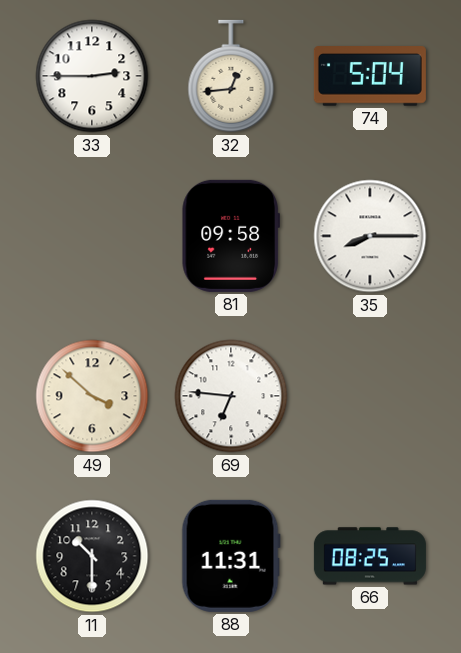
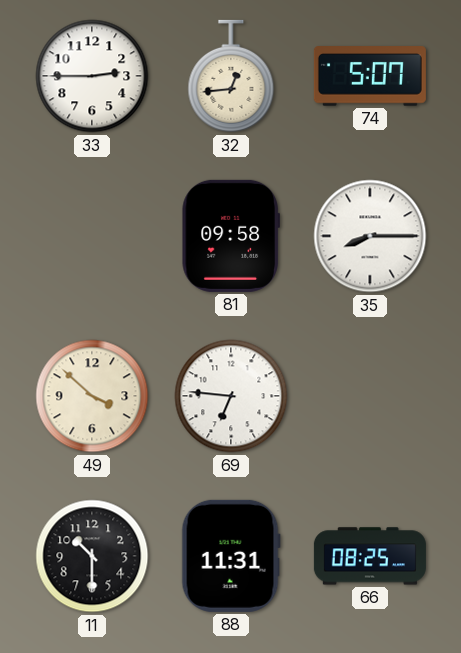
74: 5:04 -> 5:07
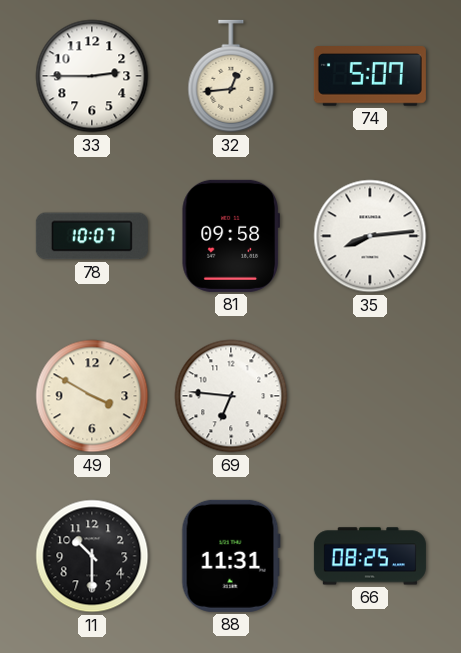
78: none -> 10:07
35: 8:15 -> 8:14
49: 3:52 -> 3:50
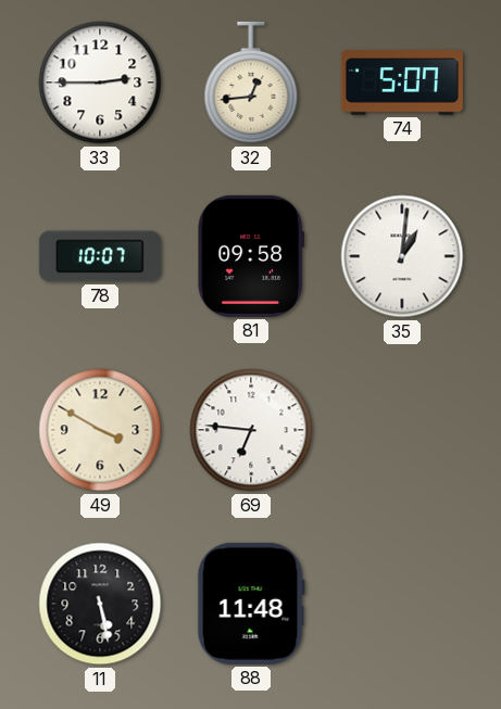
35: 8:14 -> 1:01
11: 10:30 -> 5:28
88: 11:31 -> 11:48
66: 08:25 -> none
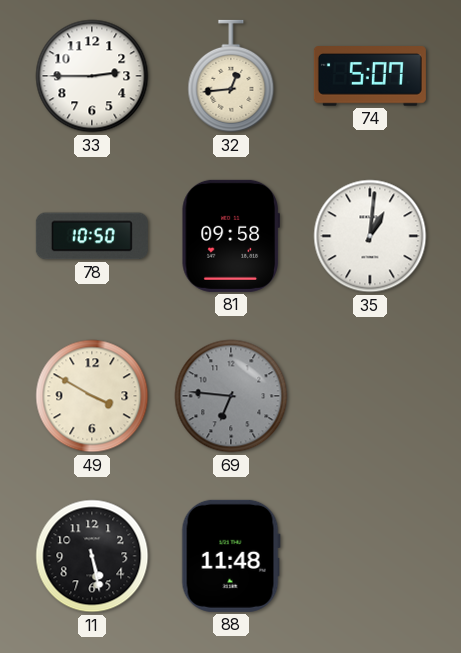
78: 10:07 -> 10:50
69 dial: white -> grey
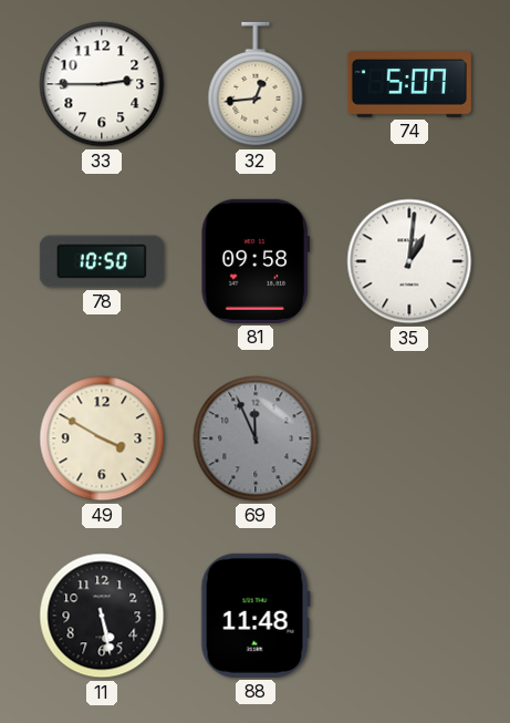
69: 6:46 -> 11:56
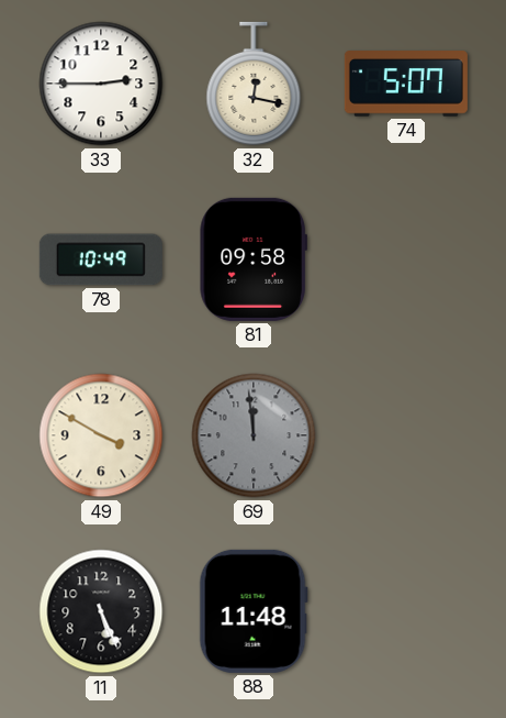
32: 12:44 -> 12:17
78: 10:50 -> 10:49
35: 1:01 -> none
69: 11:56 -> 11:59
11: 5:28 -> 5:26
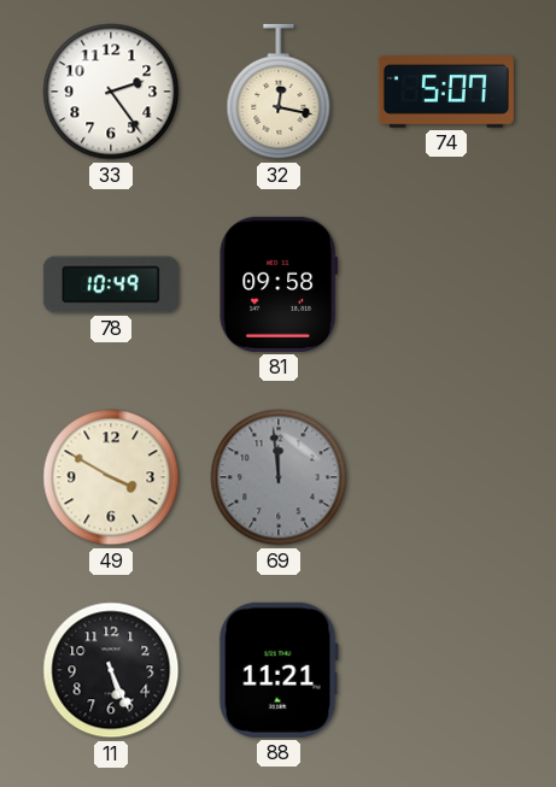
33: 2:45 -> 2:24
88: 11:48 -> 11:21
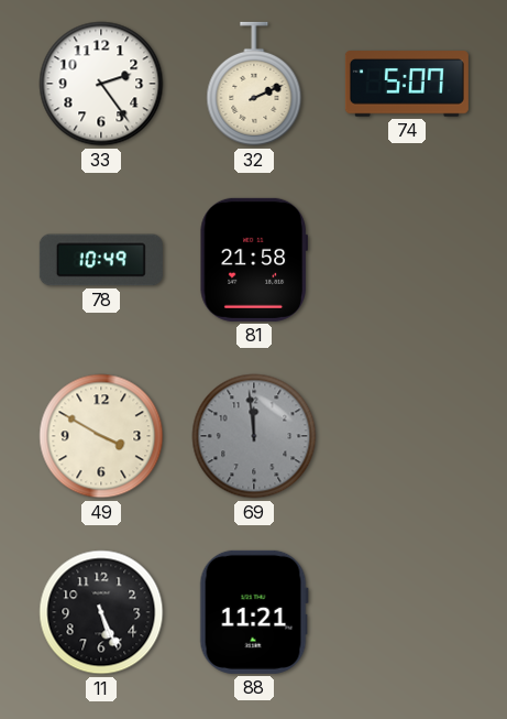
32: 12:17 -> 2:11
81: 09:58 -> 21:58
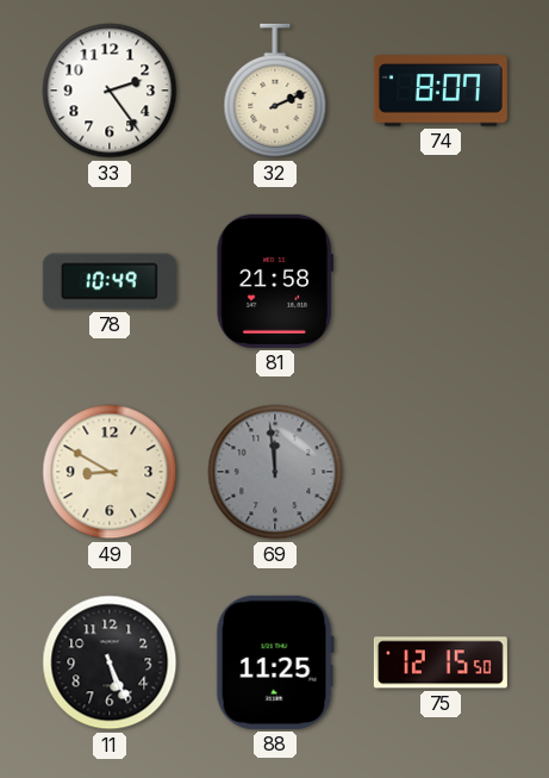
74: 5:07 -> 8:07
49: 3:50 -> 8:50
88: 11:21 -> 11:25
75: none -> 12:15
